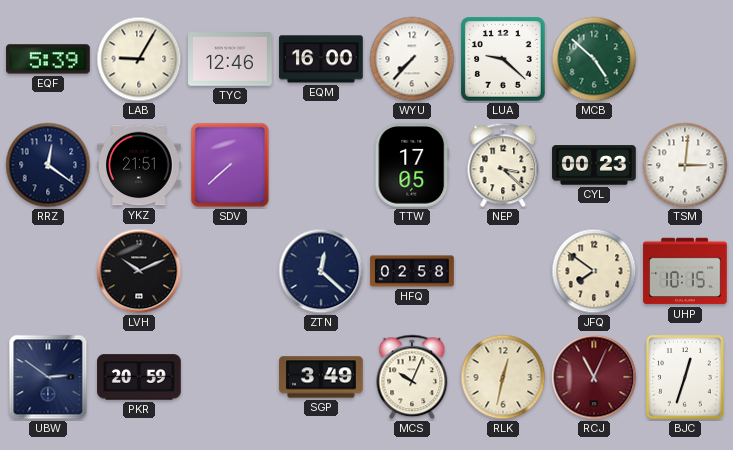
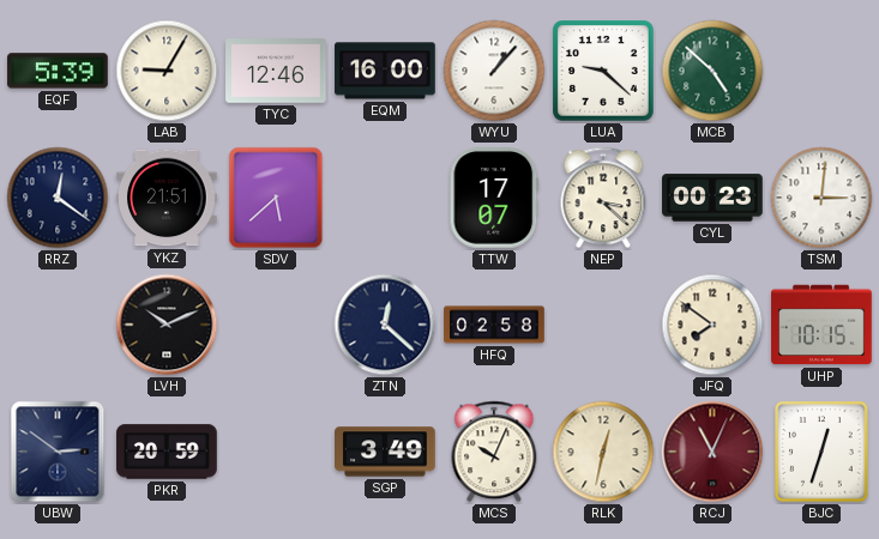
WYU: 7:37 -> 1:07
SDV: 7:38 -> 5:38
TTW: 17:05 -> 17:07
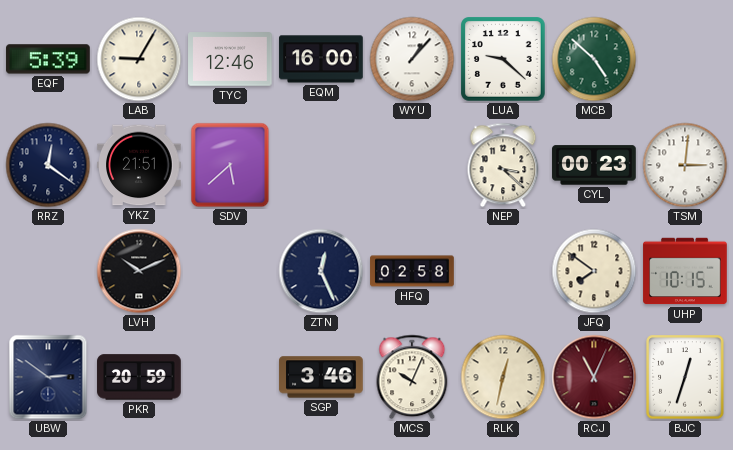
TTW: 17:07 -> none
ZTN: 12:22 -> 12:26
SGP: 3:49 -> 3:46
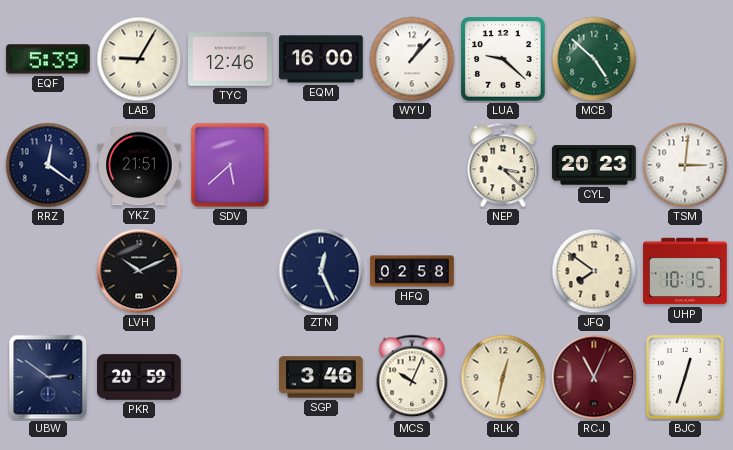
CYL: 00:23 -> 20:23
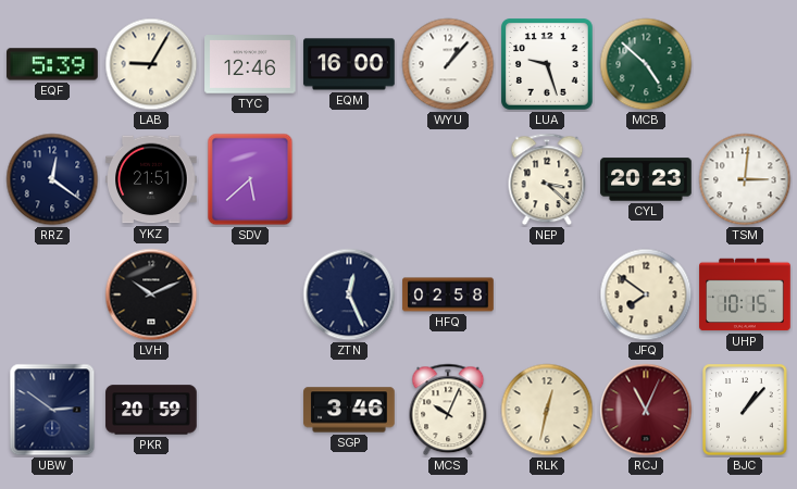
LUA: 9:22 -> 9:27
BJC: 12:33 -> 1:07
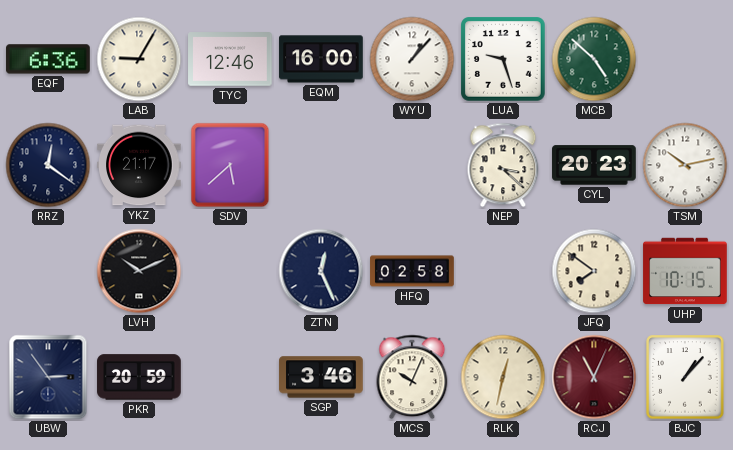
EQF: 5:39 -> 6:36
YKZ: 21:51 -> 21:17
TSM: 3:01 -> 10:13
UBW: 2:51 -> 2:54
